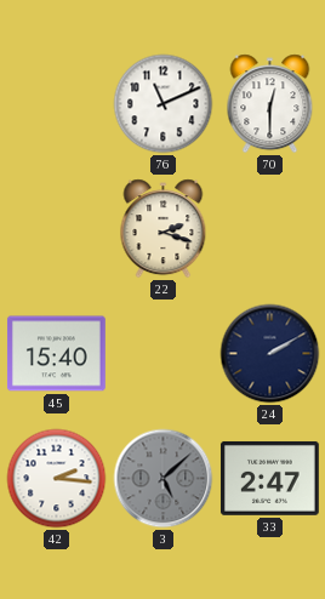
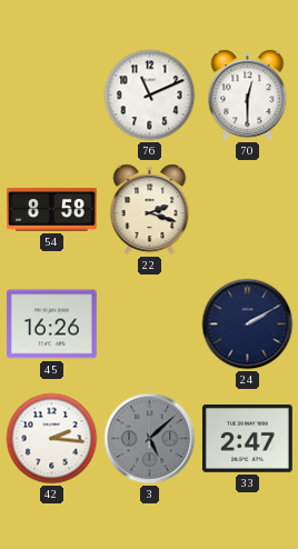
54: none -> 8:58
45: 15:40 -> 16:26
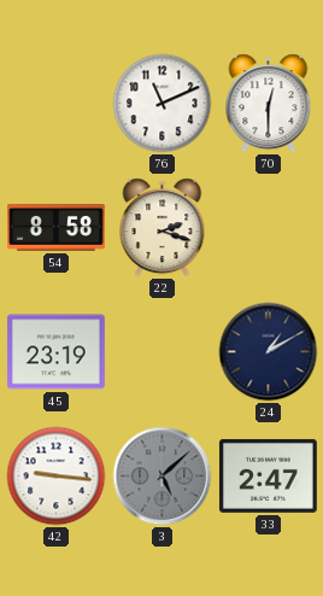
45: 16:26 -> 23:19
24: 2:10 -> 1:10
42: 2:16 -> 9:16
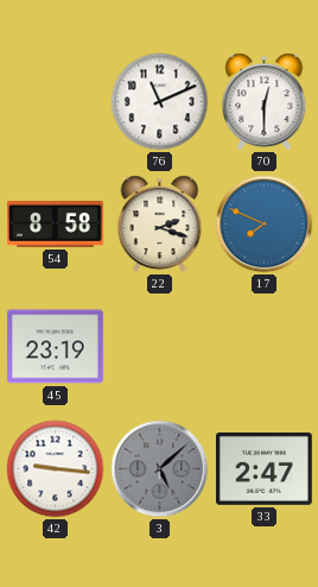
17: none -> 7:49
24: 1:10 -> none
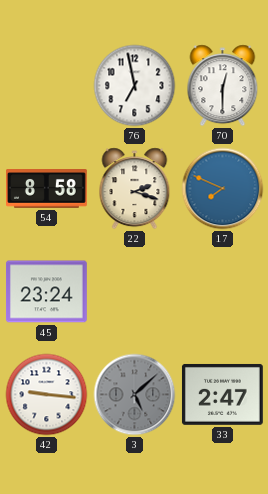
76: 11:11 -> 6:58
45: 23:19 -> 23:24
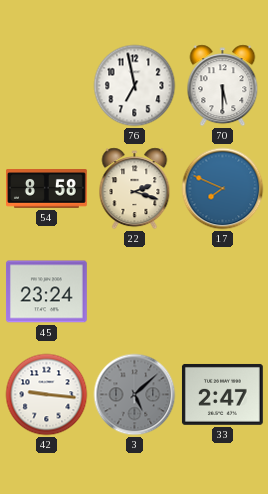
70: 12:30 -> 5:30
